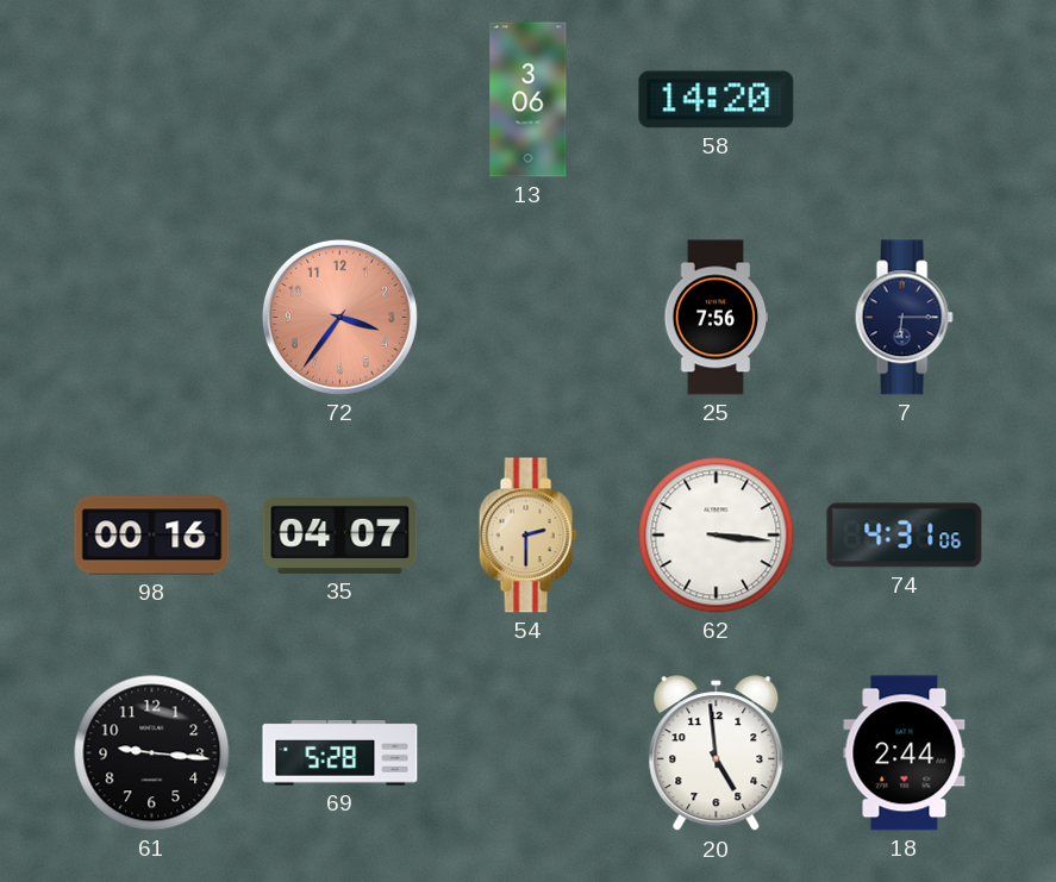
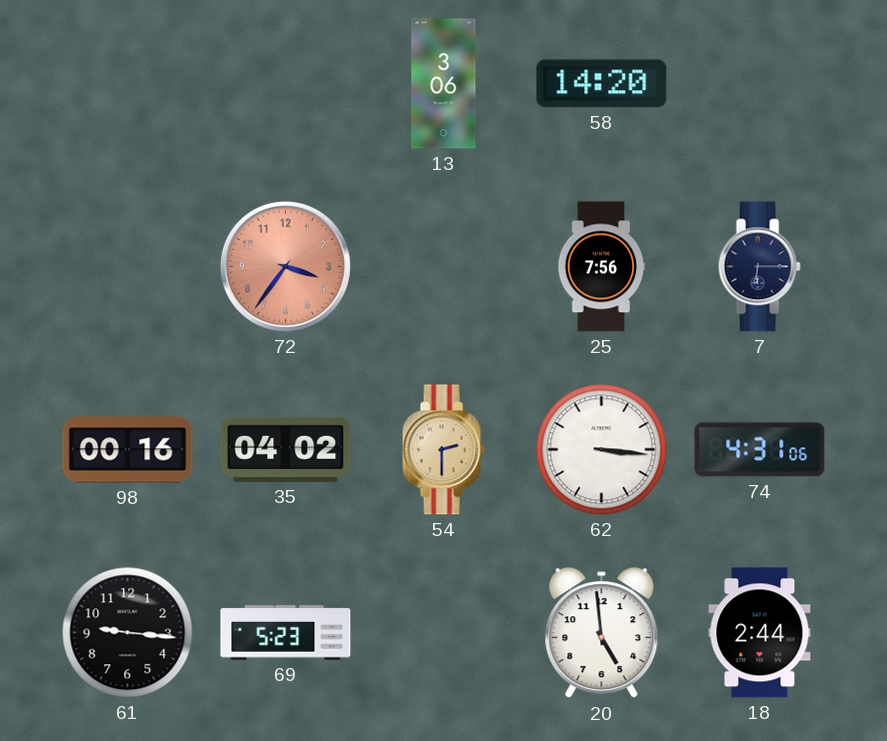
35: 04:07 -> 04:02
69: 5:28 -> 5:23
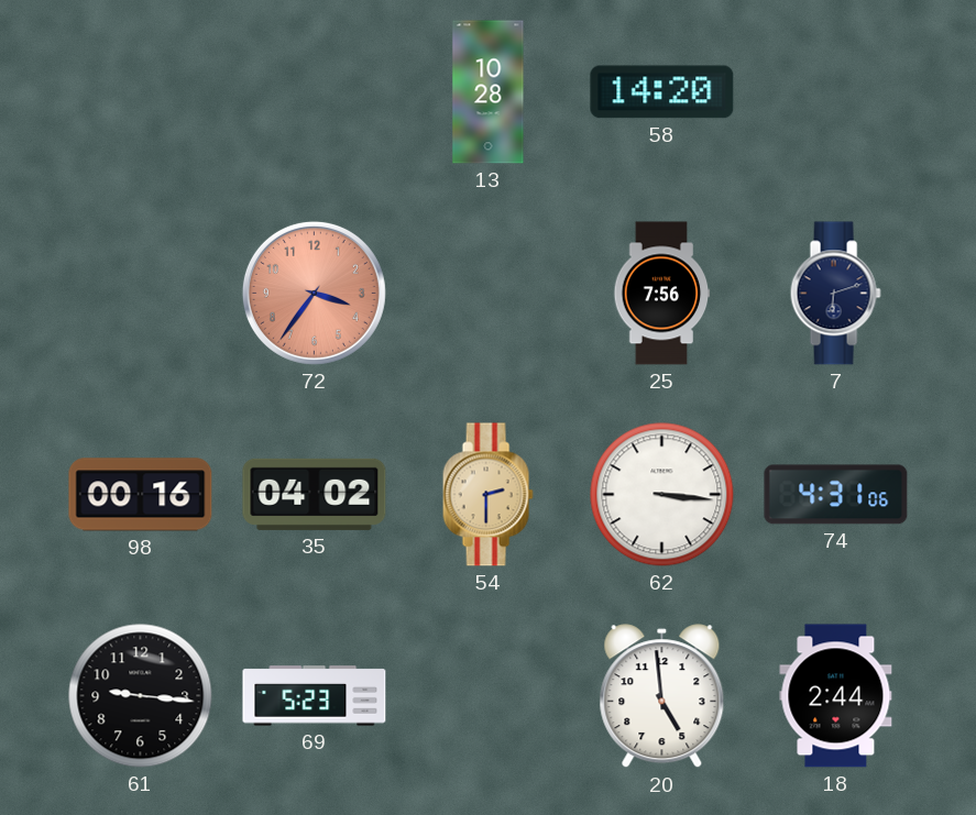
13: 3:06 -> 10:28
7: 6:15 -> 6:12
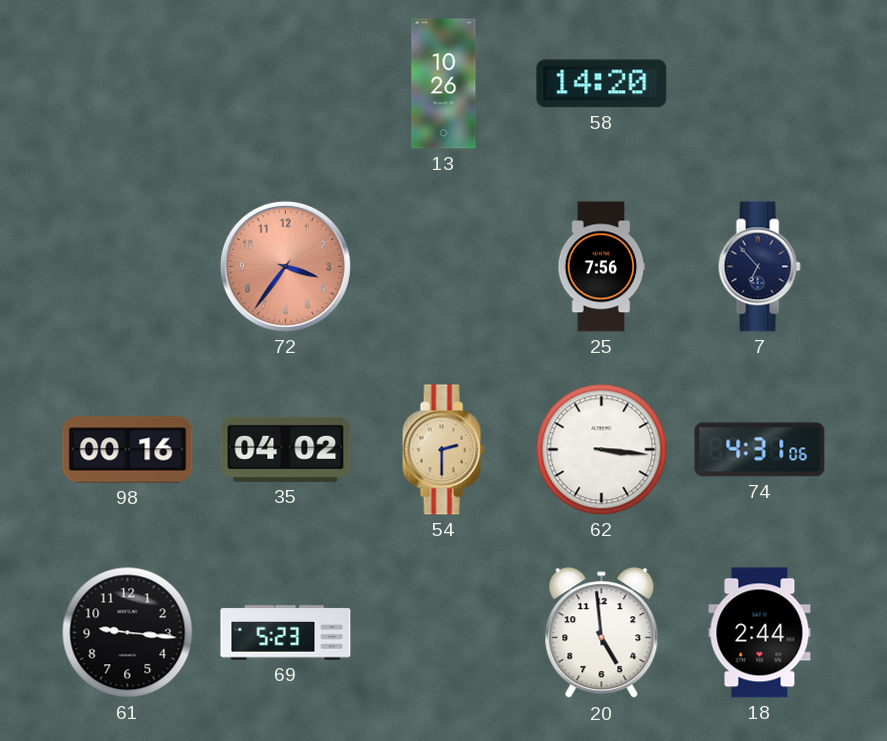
13: 10:28 -> 10:26
7: 6:12 -> 6:53
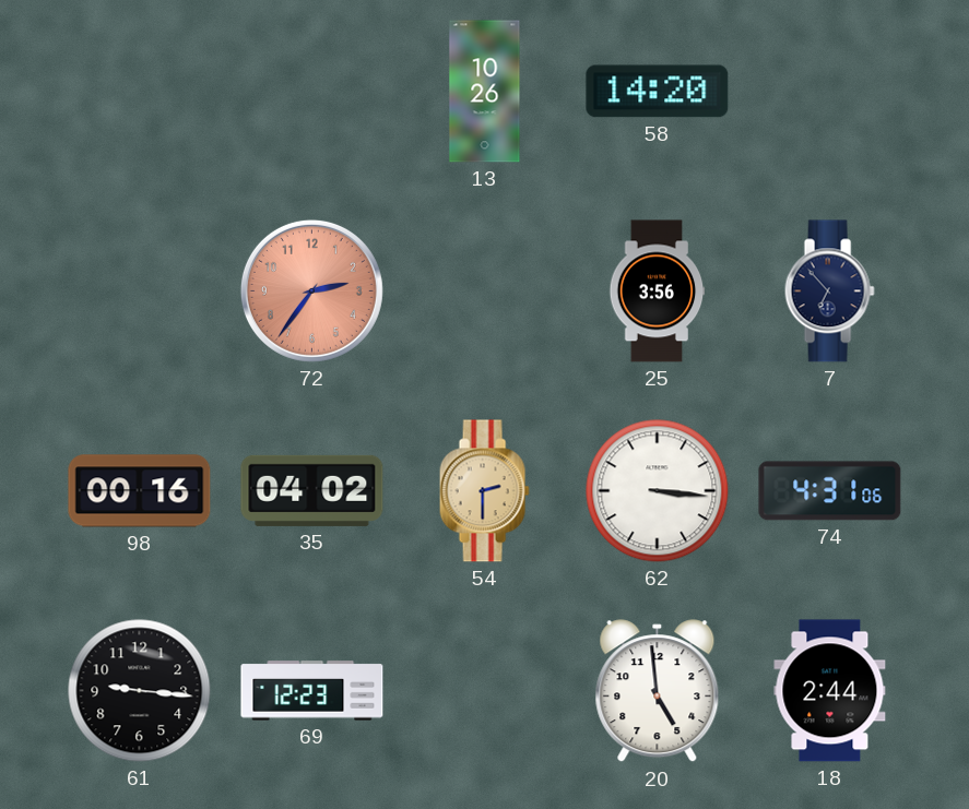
72: 3:36 -> 2:36
25: 7:56 -> 3:56
69: 5:23 -> 12:23
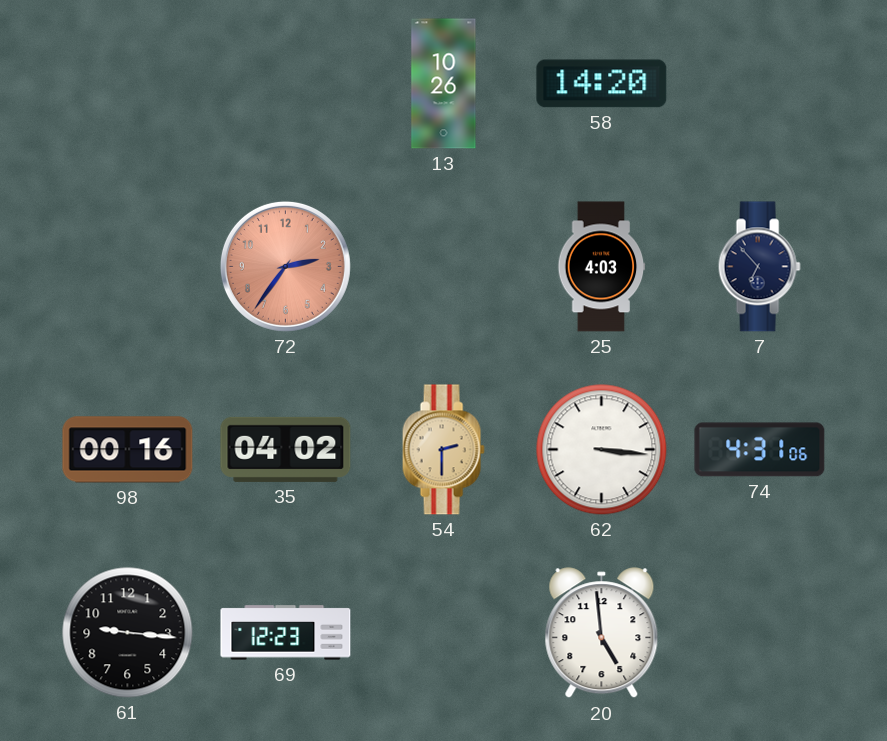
25: 3:56 -> 4:03
18: 2:44 -> none
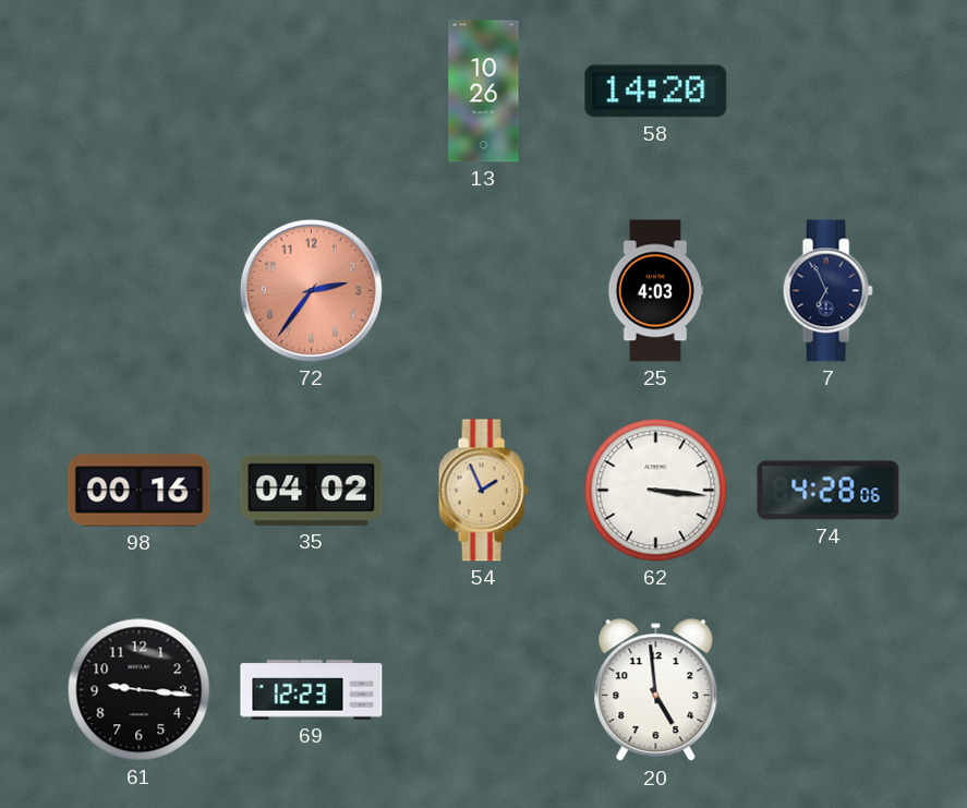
7: 6:53 -> 6:56
54: 2:30 -> 1:56
74: 4:31 -> 4:28
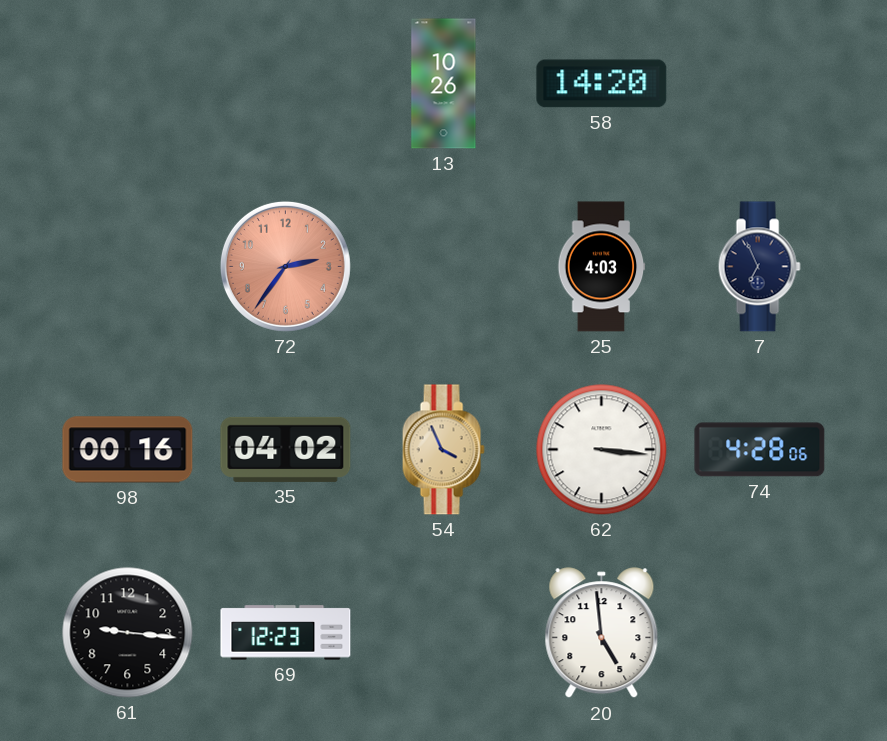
54: 1:56 -> 3:56
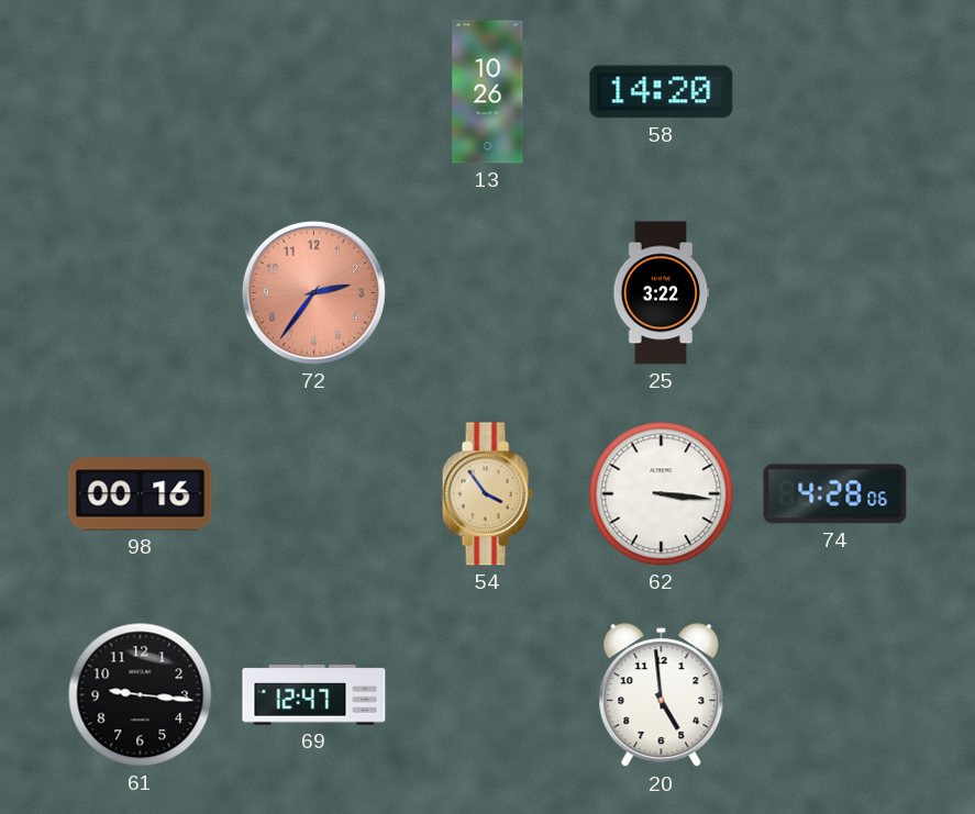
25: 4:03 -> 3:22
7: 6:56 -> none
35: 04:02 -> none
54: 3:56 -> 3:54
69: 12:23 -> 12:47
